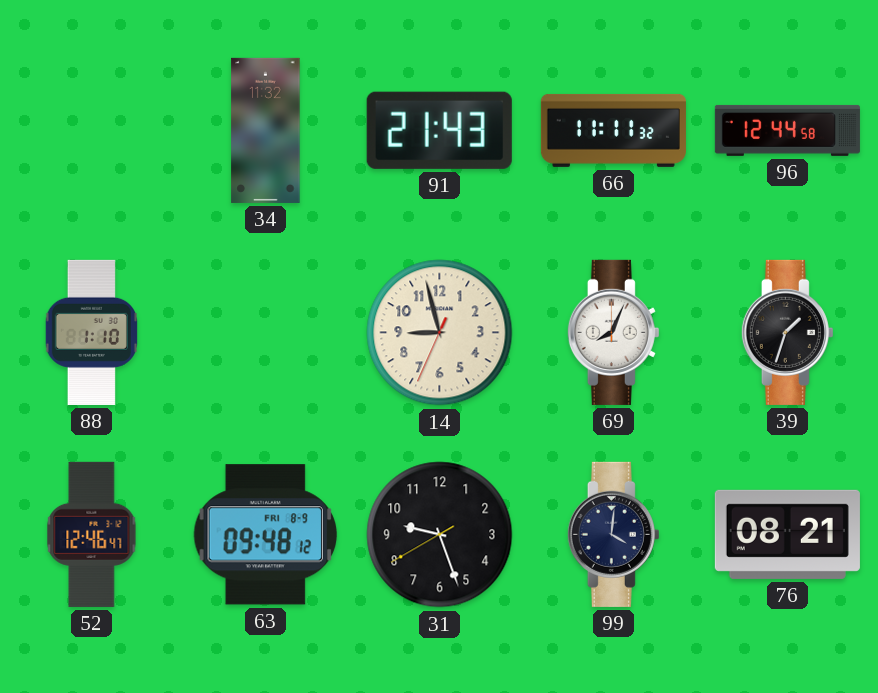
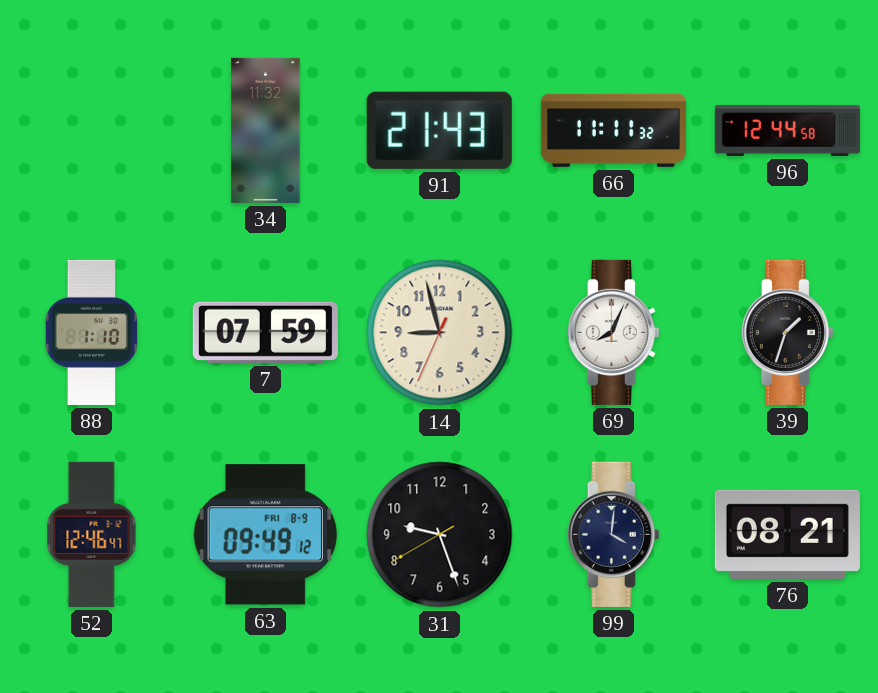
7: none -> 07:59
63: 09:48 -> 09:49
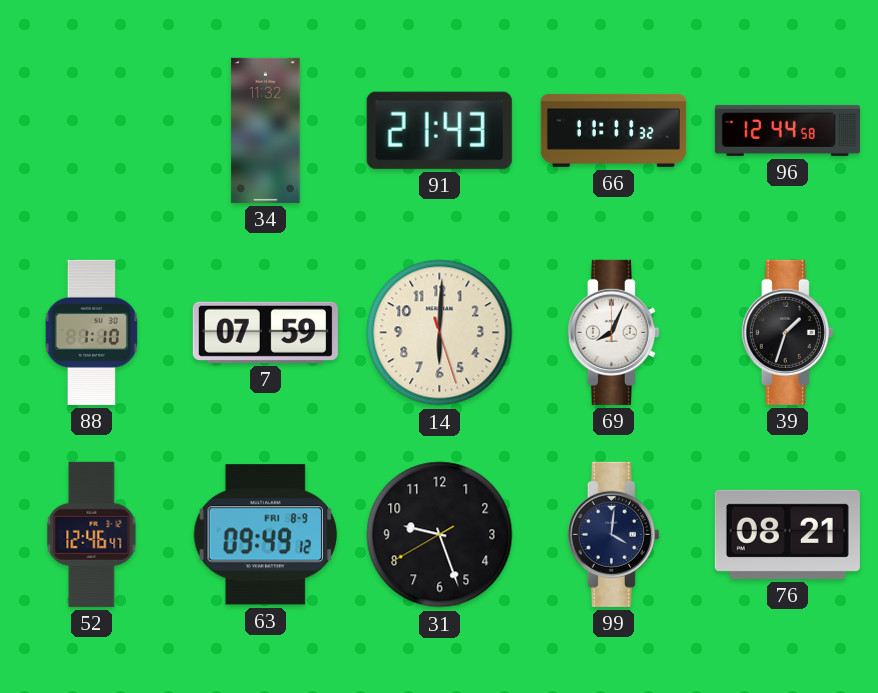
14: 8:57 -> 6:00
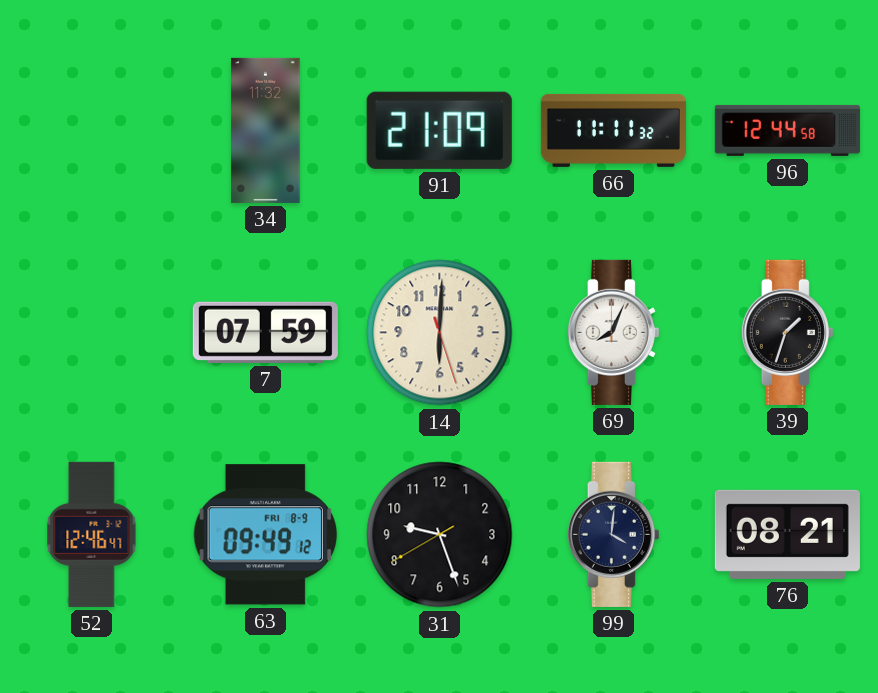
91: 21:43 -> 21:09
88: 1:10 -> none
